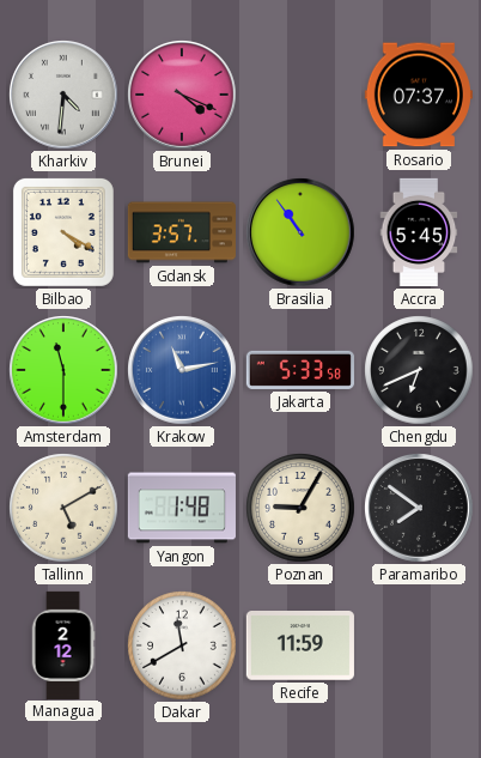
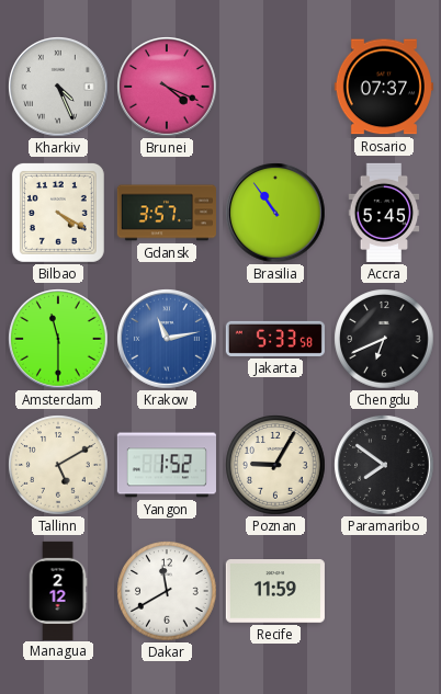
Kharkiv: 4:31 -> 4:26
Yangon: 1:48 -> 1:52
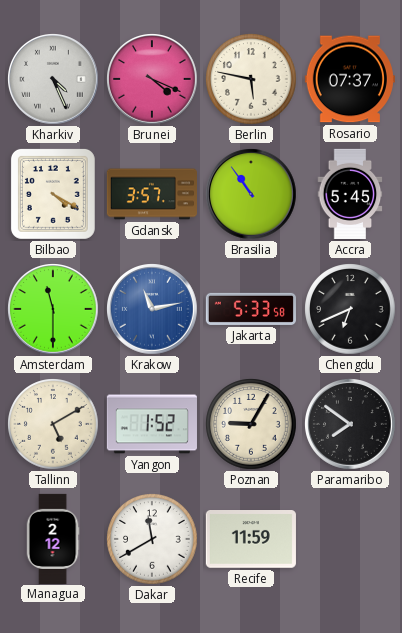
Berlin: none -> 5:47
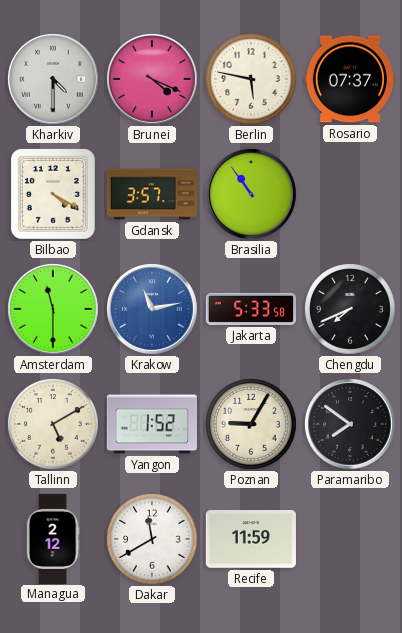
Kharkiv: 4:26 -> 4:30
Accra: 5:45 -> none
Chengdu: 6:41 -> 7:41
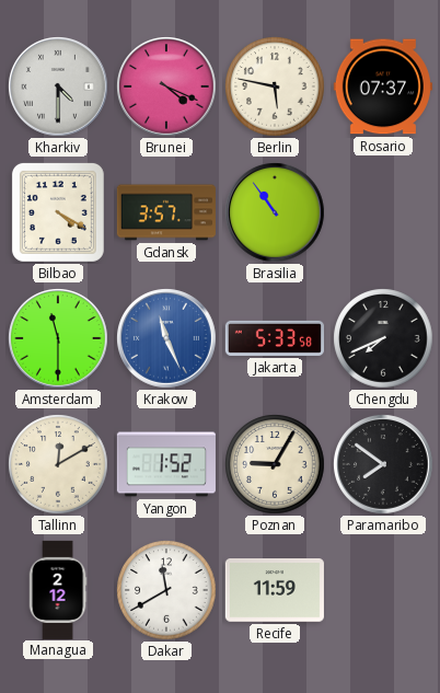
Krakow: 11:13 -> 11:26
Tallinn: 5:10 -> 12:10
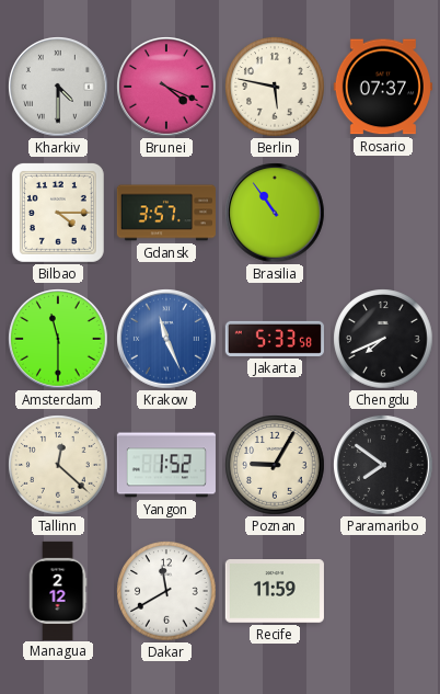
Bilbao: 4:20 -> 4:15
Tallinn: 12:10 -> 12:22
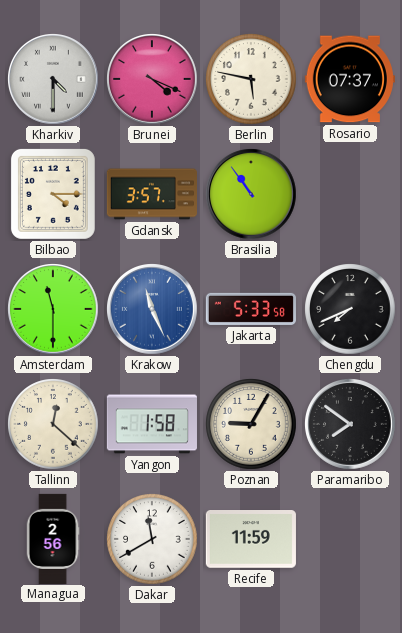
Yangon: 1:52 -> 1:58
Managua: 2:12 -> 2:56
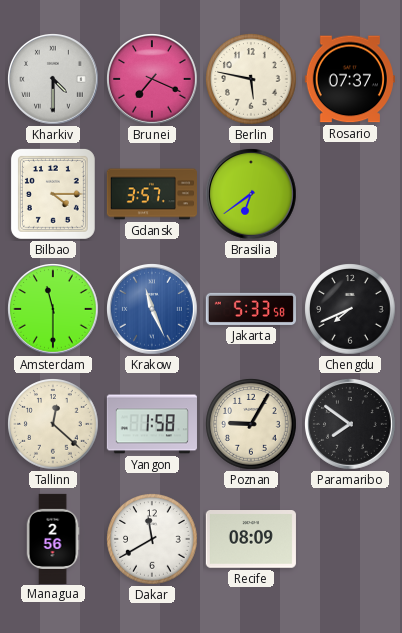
Brunei: 4:19 -> 7:19
Brasilia: 10:54 -> 6:39
Recife: 11:59 -> 08:09
